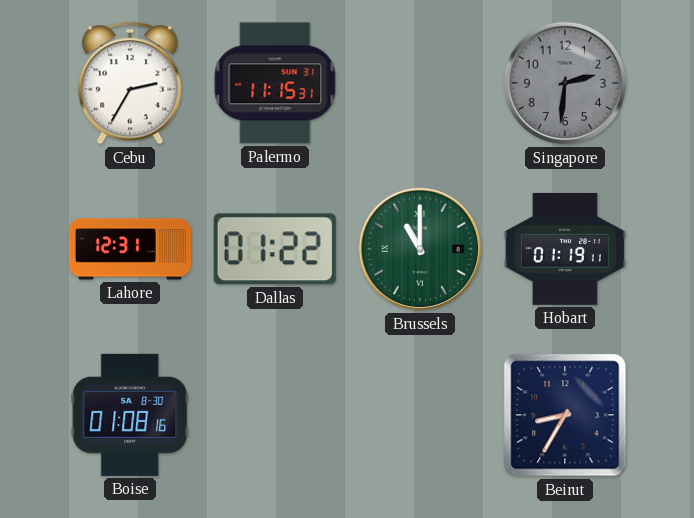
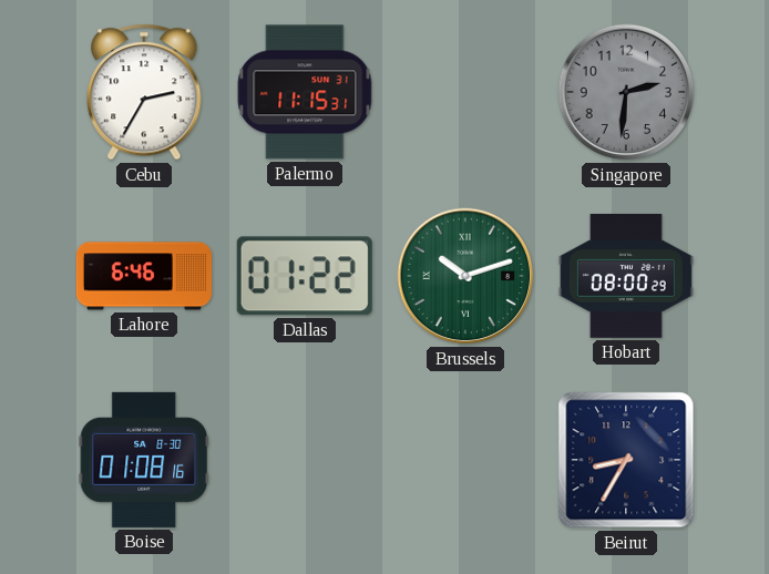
Lahore: 12:31 -> 6:46
Brussels: 11:00 -> 10:12
Hobart: 01:19 -> 08:00
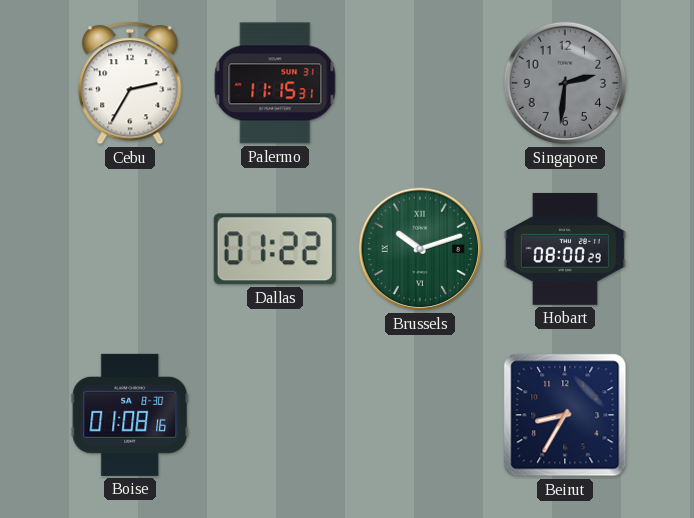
Lahore: 6:46 -> none
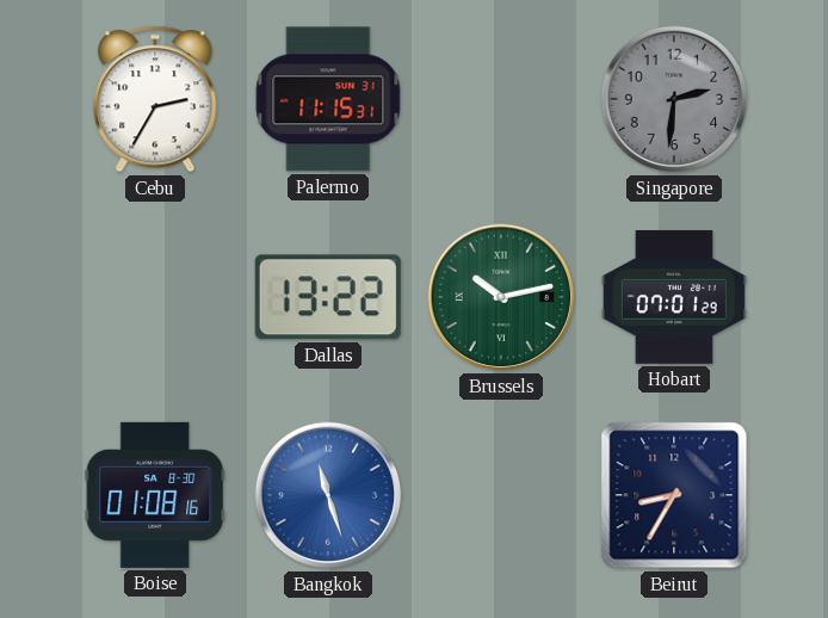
Dallas: 01:22 -> 13:22
Brussels: 10:12 -> 10:13
Hobart: 08:00 -> 07:01
Bangkok: none -> 11:27
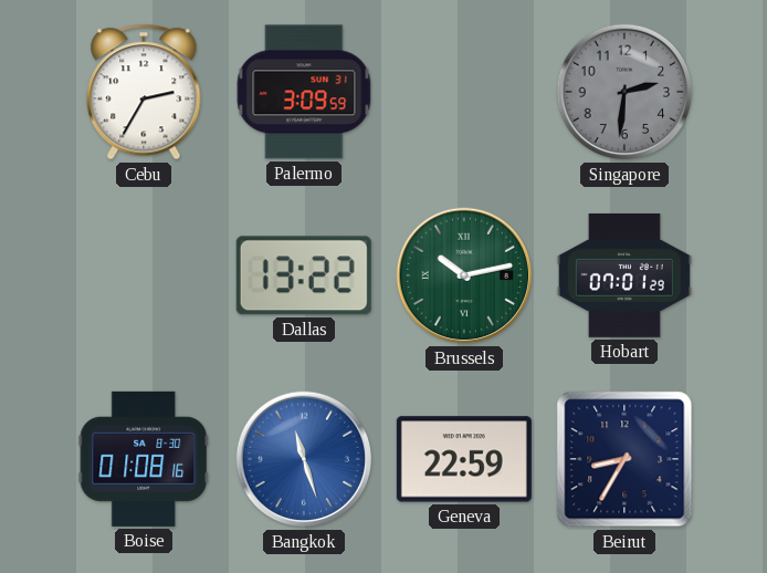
Palermo: 11:15 -> 3:09
Geneva: none -> 22:59
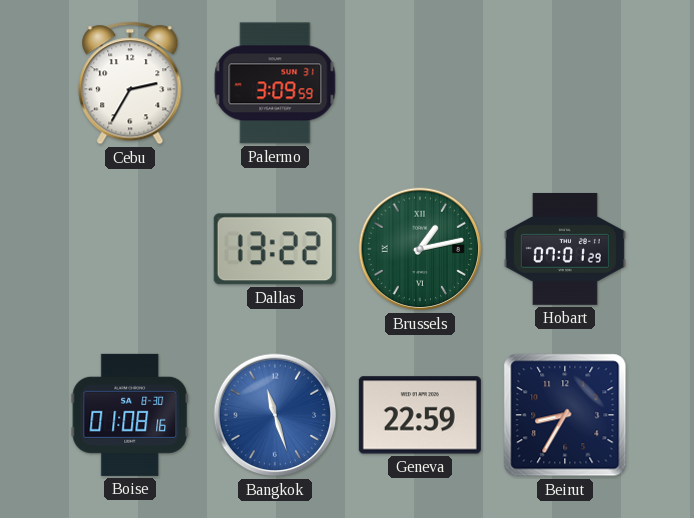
Singapore: 2:31 -> none
Brussels: 10:13 -> 1:13
